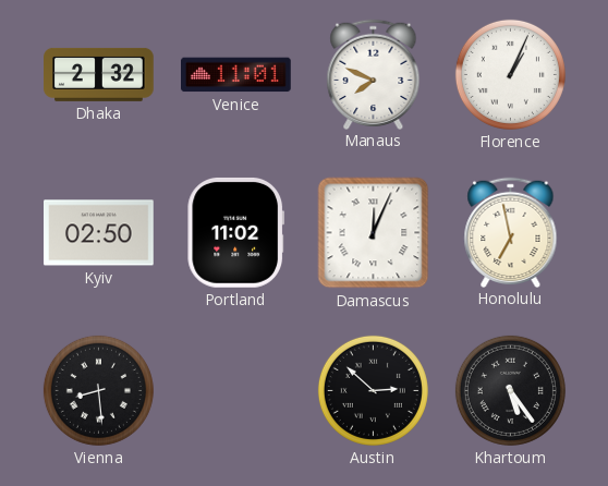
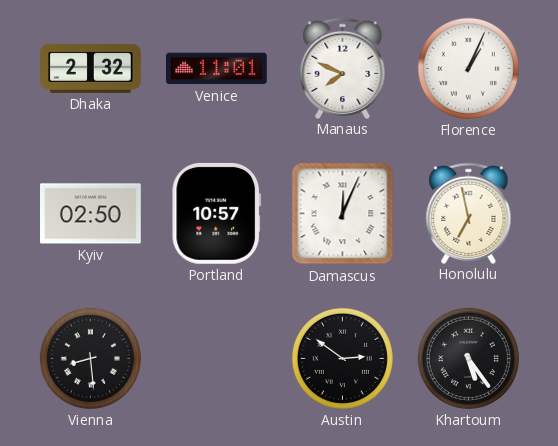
Portland: 11:02 -> 10:57
Austin: 2:52 -> 2:51
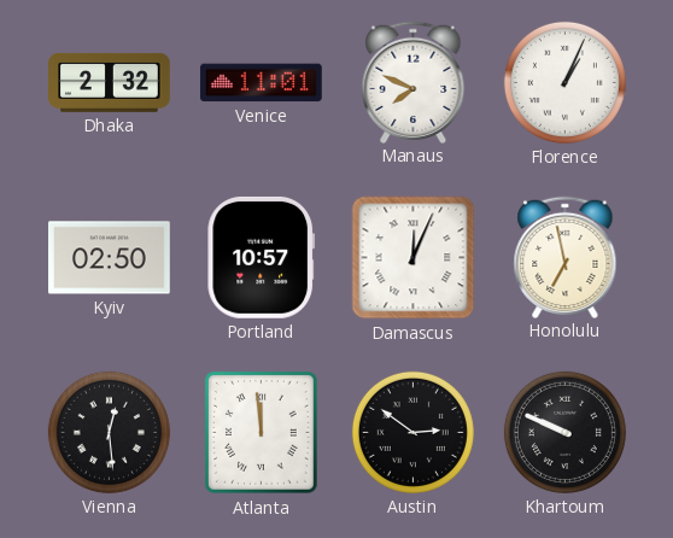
Vienna: 8:29 -> 12:29
Atlanta: none -> 11:59
Khartoum: 5:24 -> 9:49
